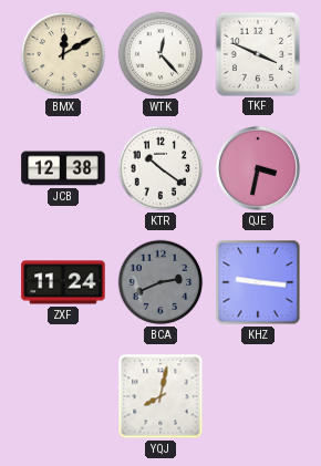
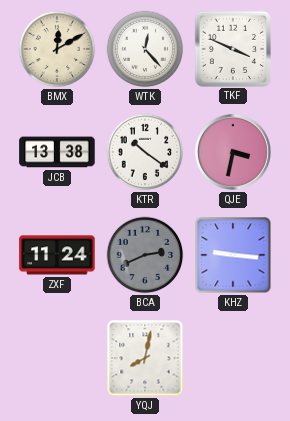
JCB: 12:38 -> 13:38
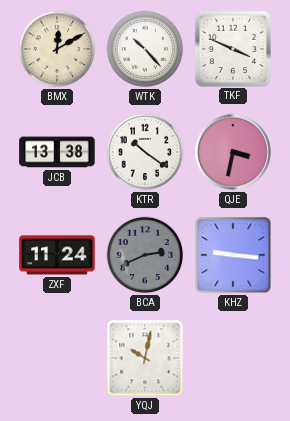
WTK: 12:23 -> 10:23
YQJ: 8:02 -> 10:02
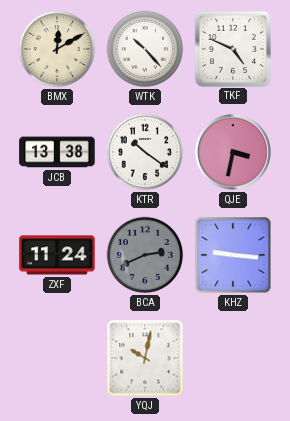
TKF: 3:49 -> 4:49
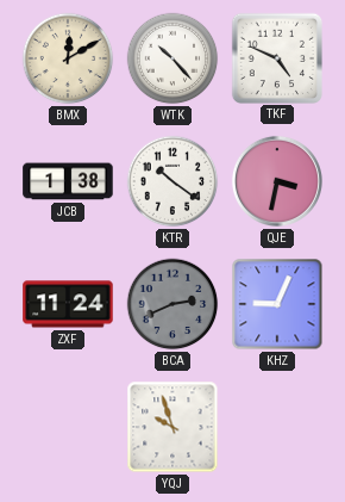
JCB: 13:38 -> 1:38
KHZ: 9:16 -> 9:04
YQJ: 10:02 -> 9:57
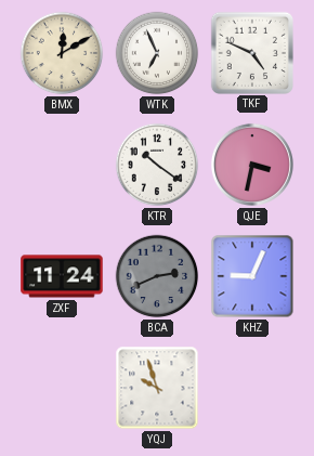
WTK: 10:23 -> 6:56
JCB: 1:38 -> none
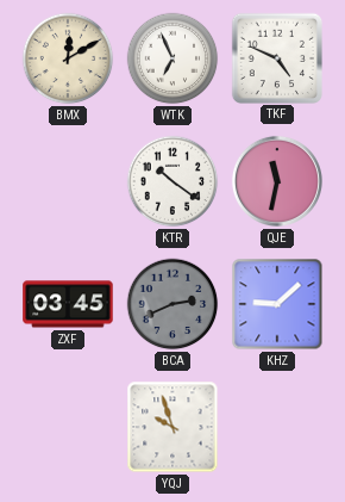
QJE: 3:32 -> 11:32
ZXF: 11:24 -> 03:45
KHZ: 9:04 -> 9:08
